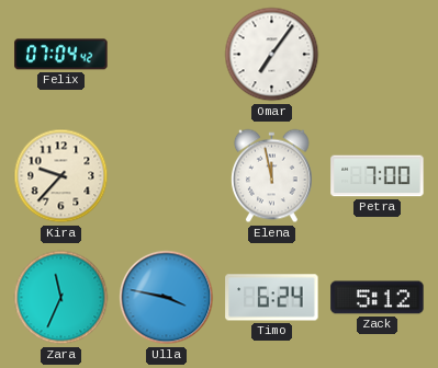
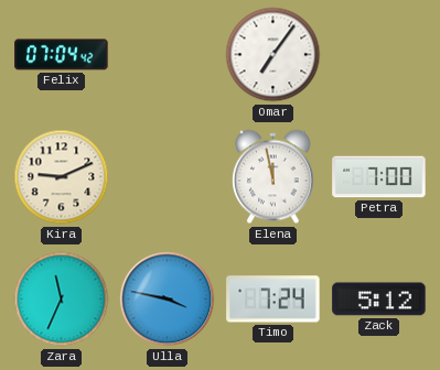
Kira: 9:37 -> 9:11
Timo: 6:24 -> 7:24
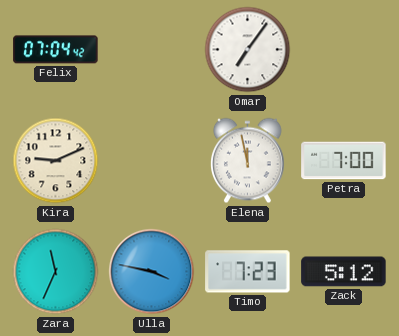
Timo: 7:24 -> 7:23
